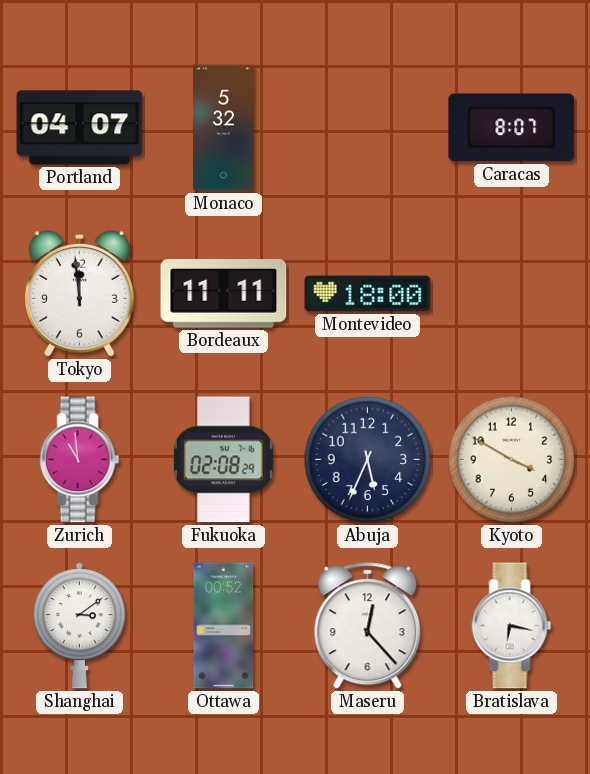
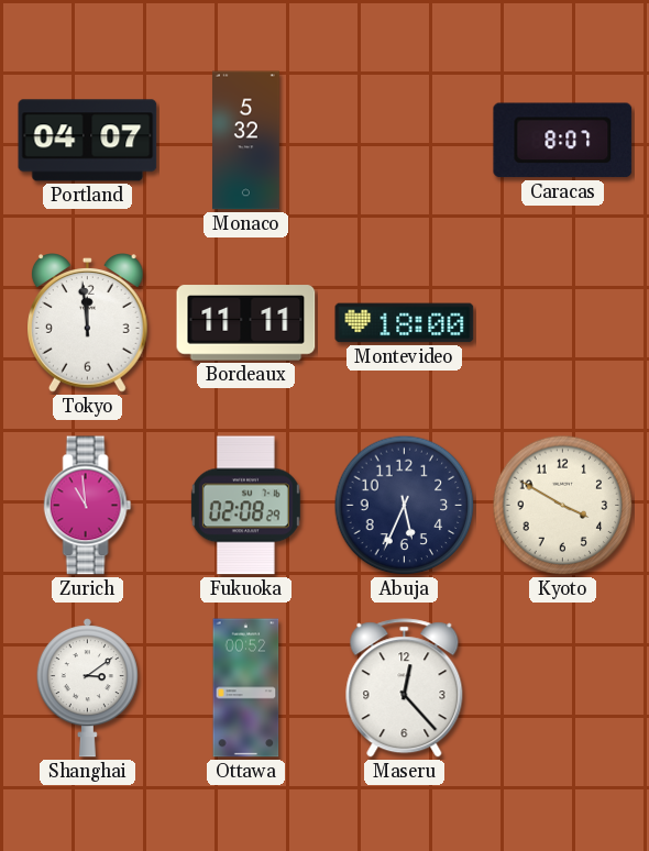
Bratislava: 6:17 -> none
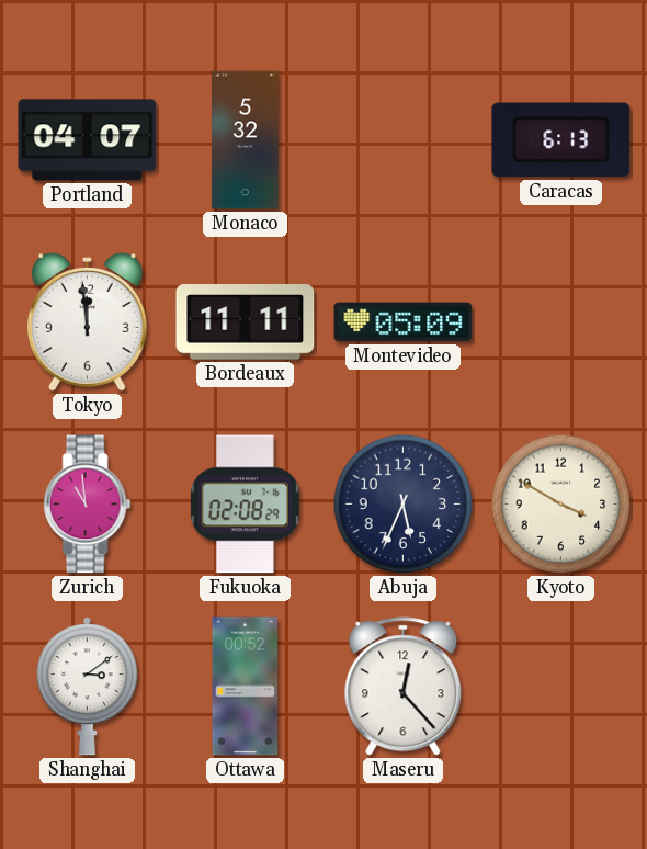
Caracas: 8:07 -> 6:13
Montevideo: 18:00 -> 05:09
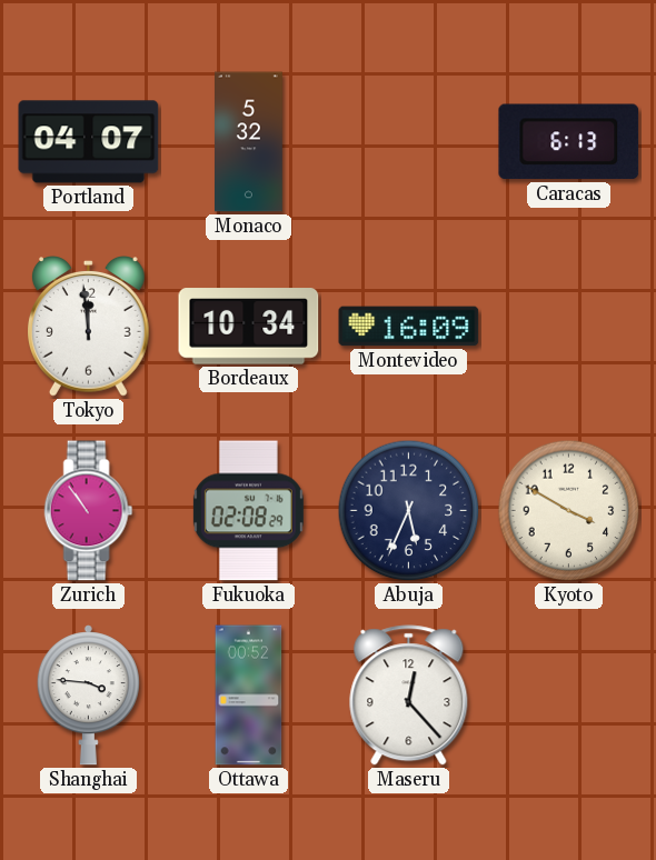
Bordeaux: 11:11 -> 10:34
Montevideo: 05:09 -> 16:09
Zurich: 10:59 -> 10:54
Shanghai: 3:09 -> 3:46
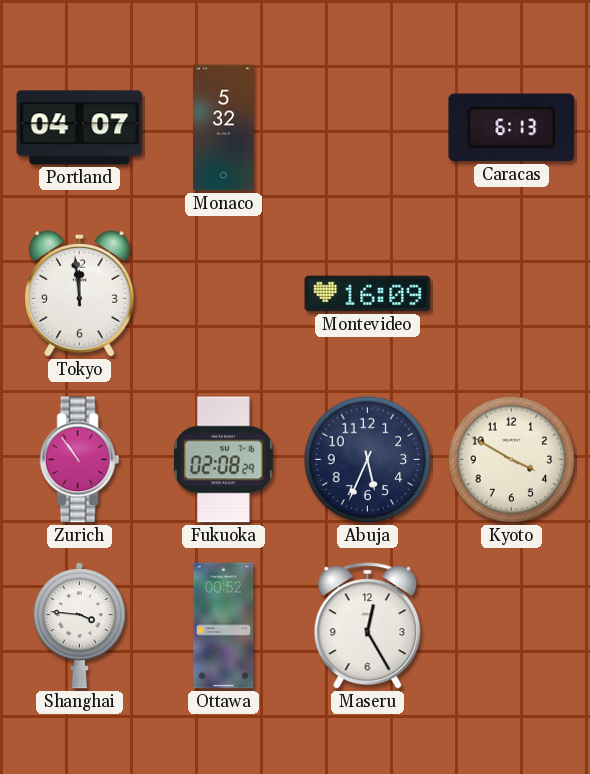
Bordeaux: 10:34 -> none
Maseru: 12:23 -> 12:25
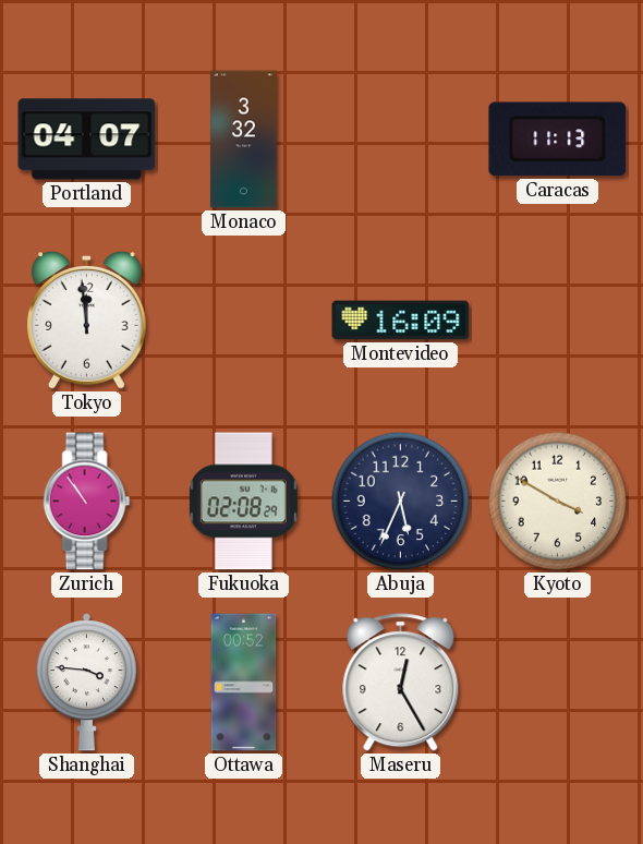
Monaco: 5:32 -> 3:32
Caracas: 6:13 -> 11:13
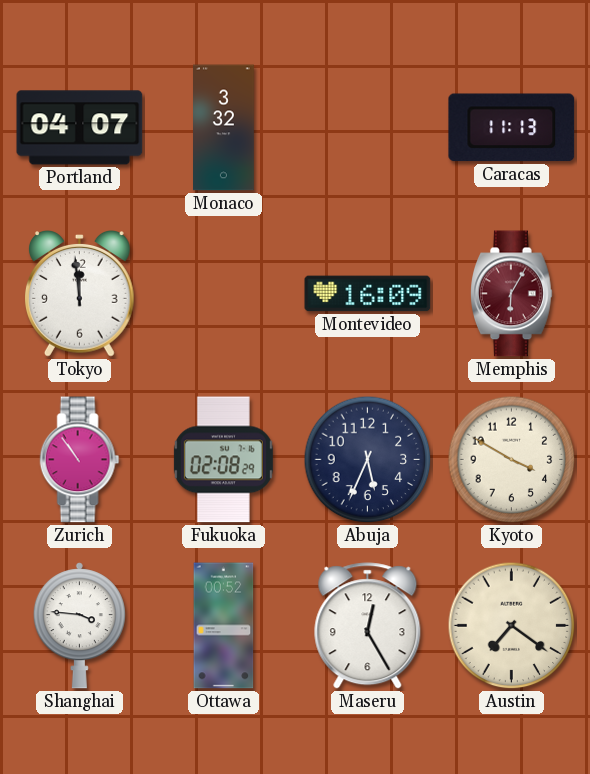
Memphis: none -> 6:05
Austin: none -> 7:21
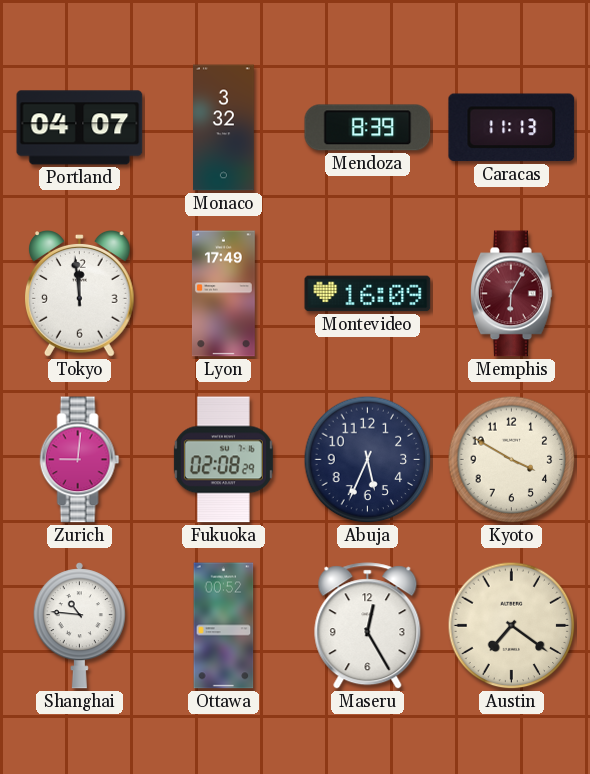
Mendoza: none -> 8:39
Lyon: none -> 17:49
Zurich: 10:54 -> 9:01
Shanghai: 3:46 -> 10:46
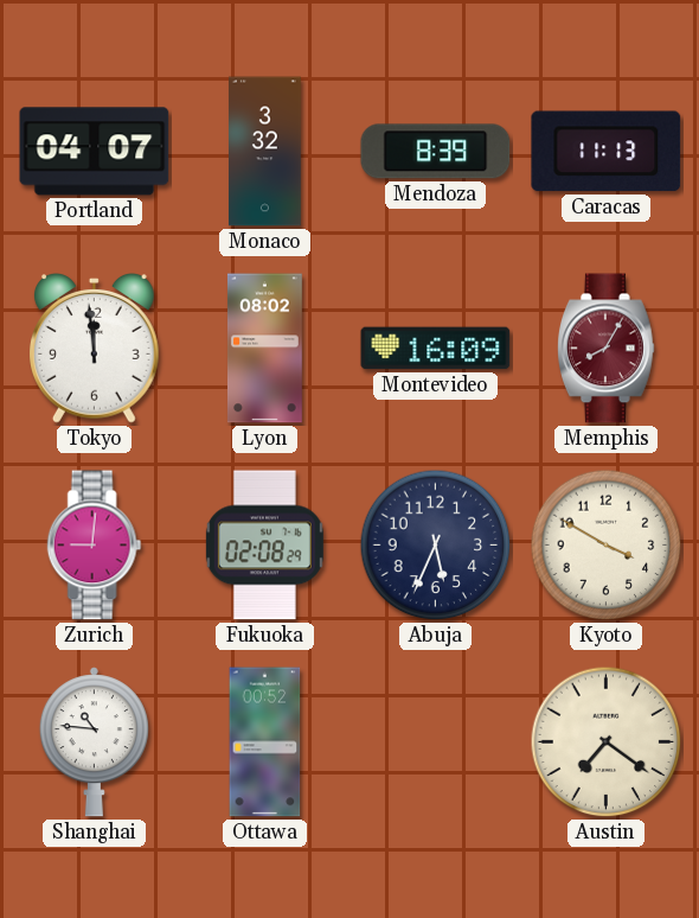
Lyon: 17:49 -> 08:02
Memphis: 6:05 -> 8:05
Maseru: 12:25 -> none
